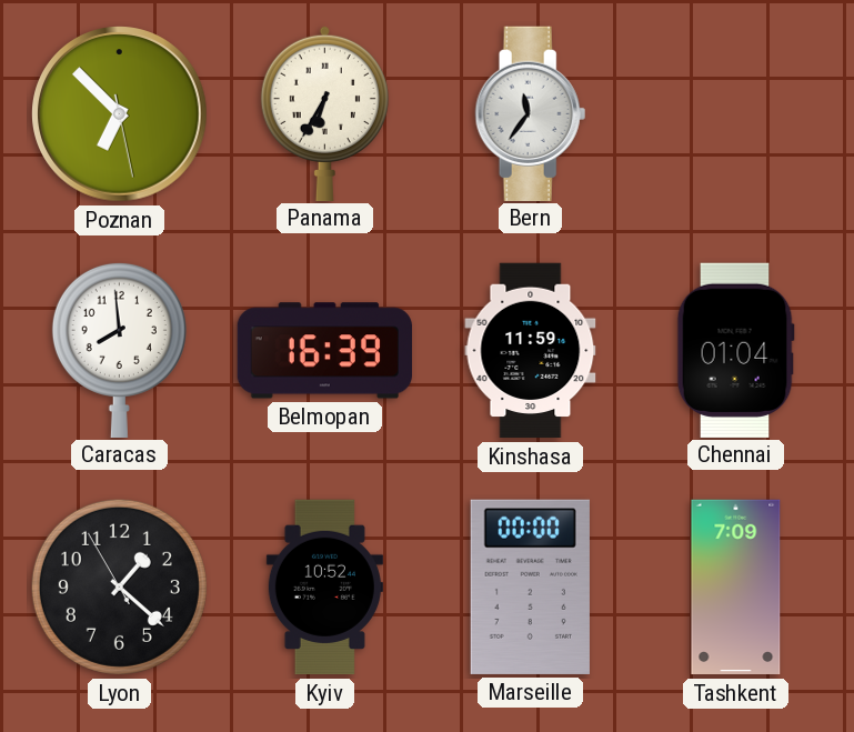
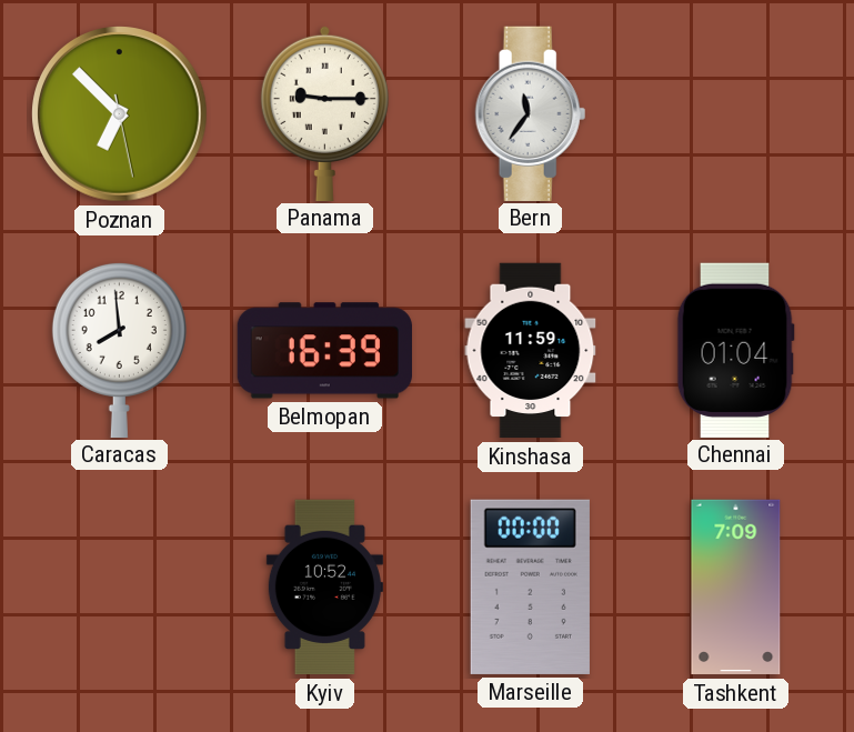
Panama: 6:35 -> 9:15
Lyon: 1:21 -> none
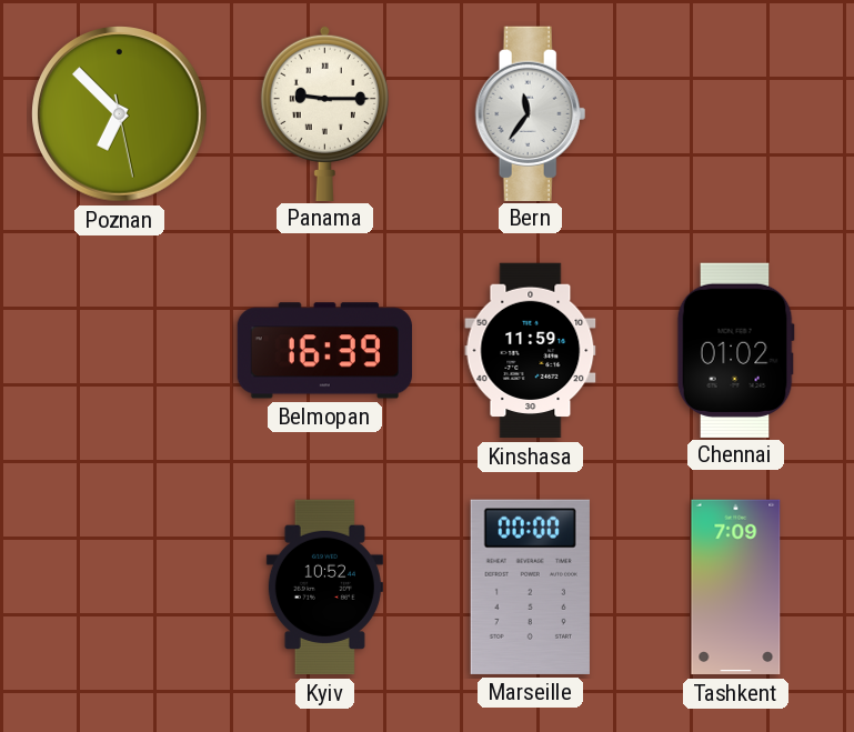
Caracas: 7:59 -> none
Chennai: 01:04 -> 01:02
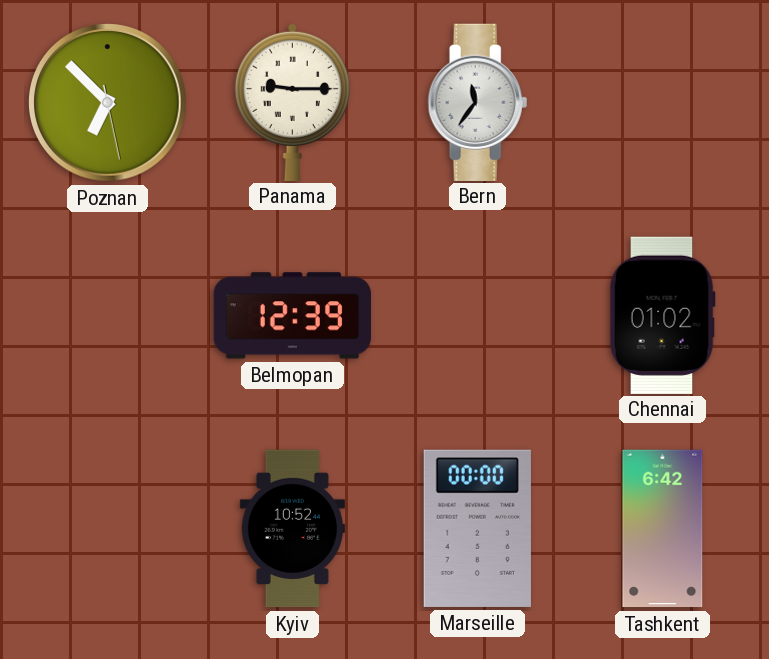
Belmopan: 16:39 -> 12:39
Kinshasa: 11:59 -> none
Tashkent: 7:09 -> 6:42
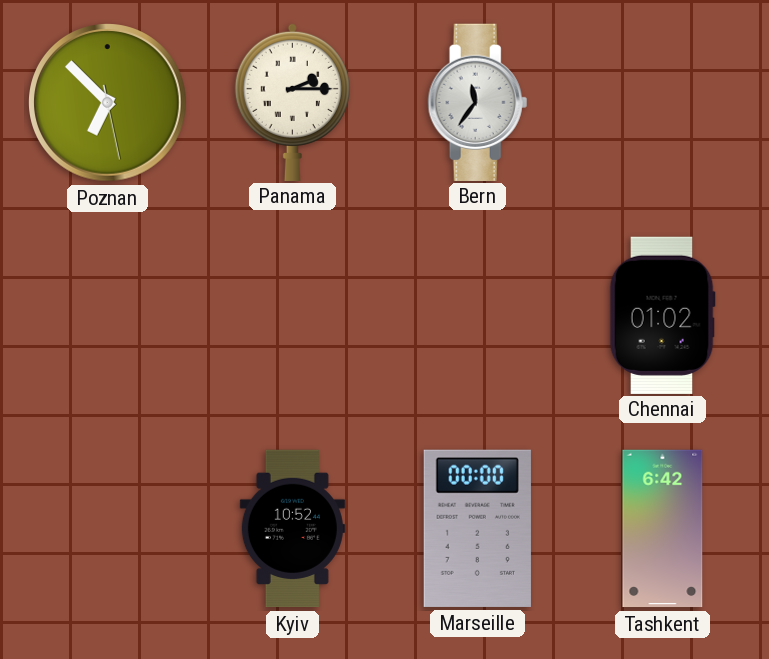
Panama: 9:15 -> 2:15
Belmopan: 12:39 -> none
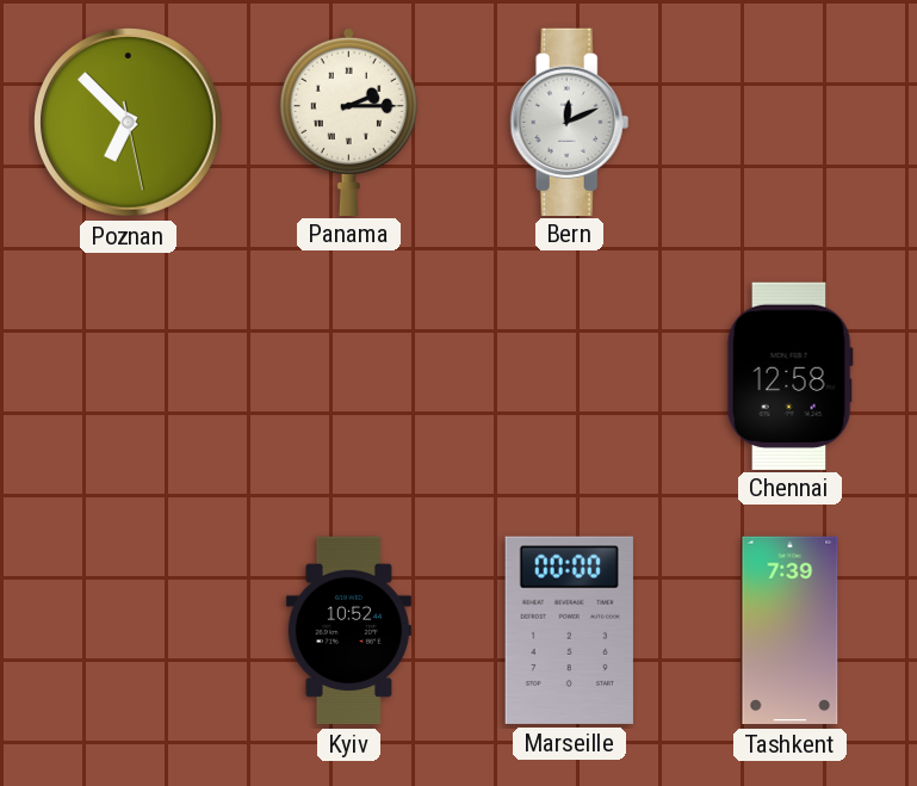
Bern: 11:36 -> 12:11
Chennai: 01:02 -> 12:58
Tashkent: 6:42 -> 7:39
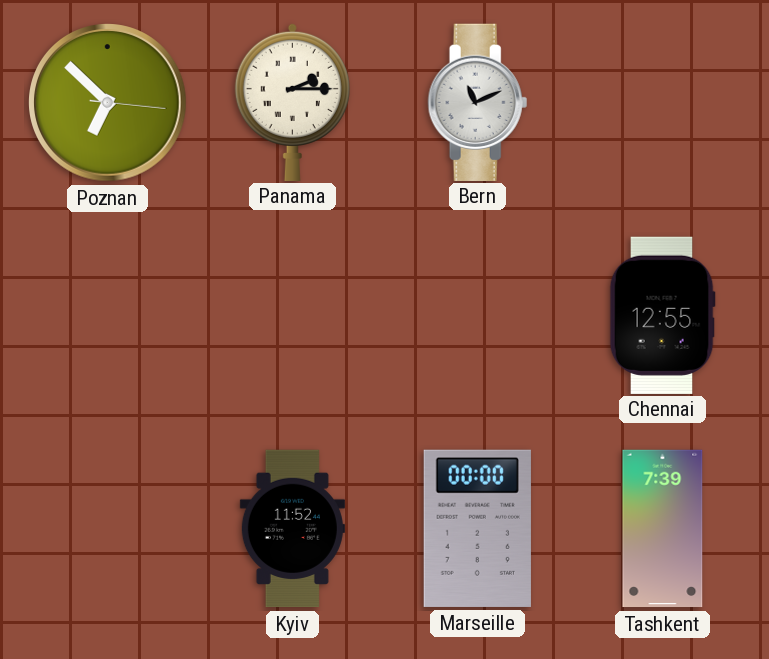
Poznan: 6:52:28 -> 6:52:16
Bern: 12:11 -> 11:11
Chennai: 12:58 -> 12:55
Kyiv: 10:52 -> 11:52
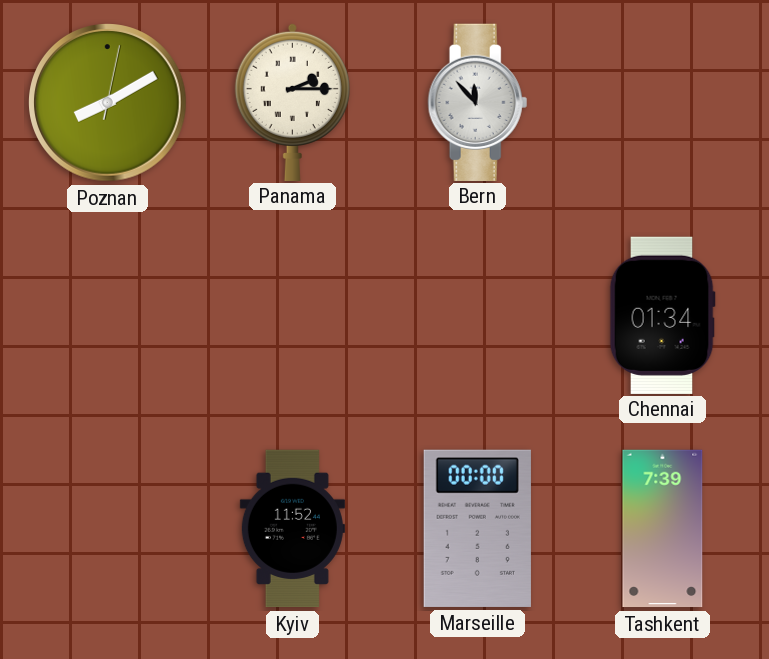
Poznan: 6:52 -> 8:10
Bern: 11:11 -> 11:53
Chennai: 12:55 -> 01:34
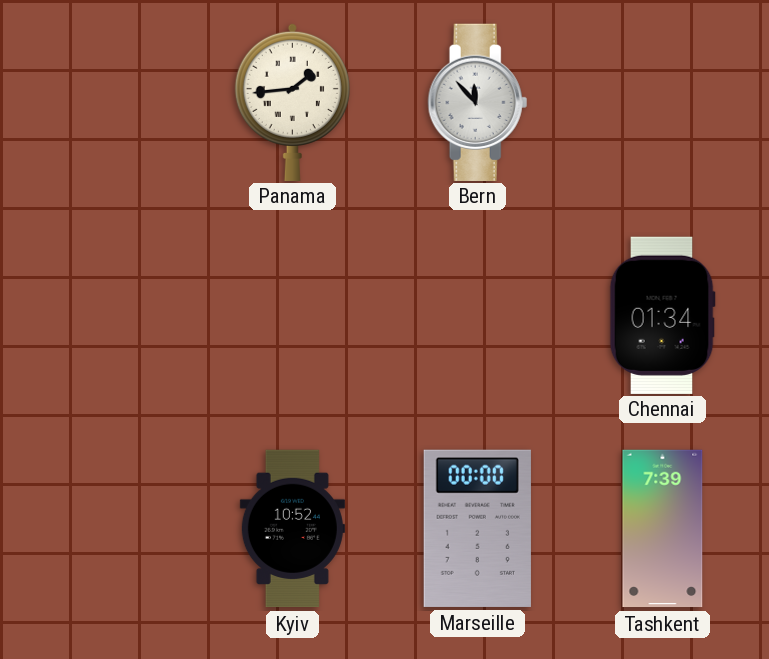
Poznan: 8:10 -> none
Panama: 2:15 -> 1:44
Kyiv: 11:52 -> 10:52
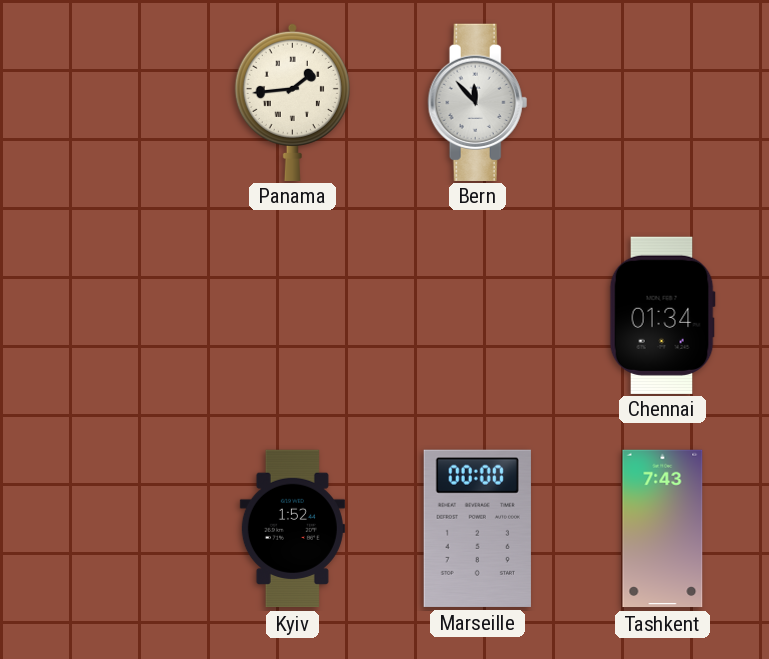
Kyiv: 10:52 -> 1:52
Tashkent: 7:39 -> 7:43
